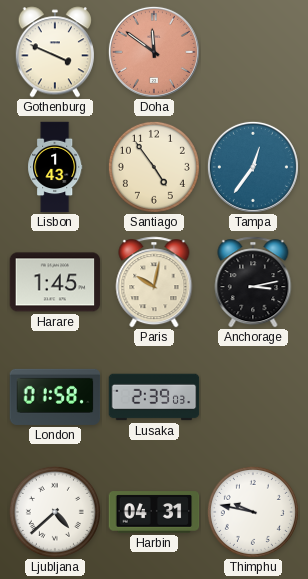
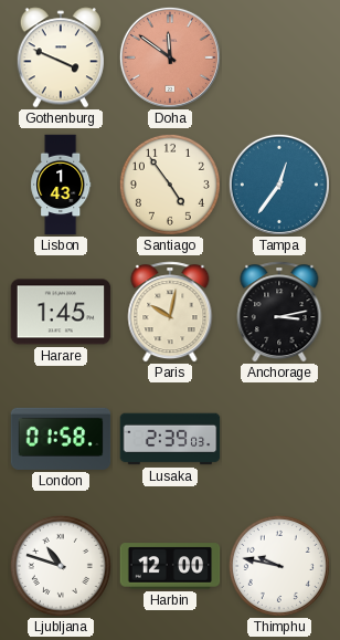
Ljubljana: 4:38 -> 10:48
Harbin: 04:31 -> 12:00
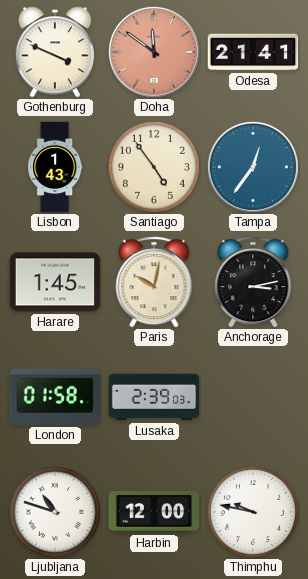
Odesa: none -> 21:41
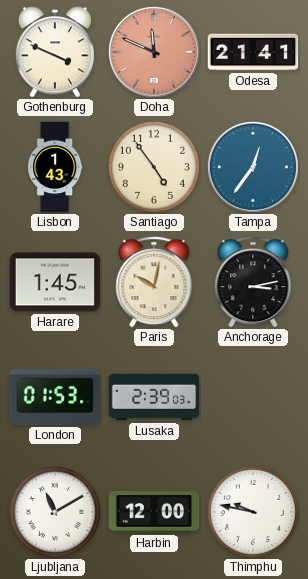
Doha: 11:51 -> 11:49
London: 01:58 -> 01:53
Ljubljana: 10:48 -> 11:10
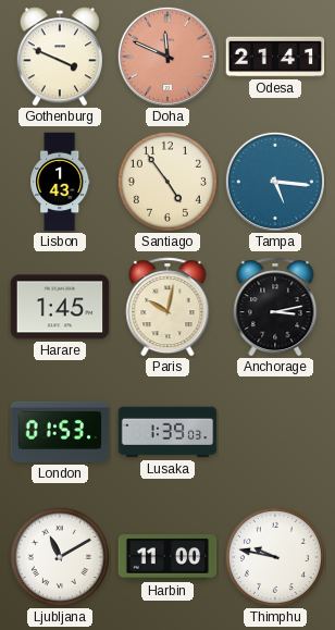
Tampa: 12:36 -> 5:16
Lusaka: 2:39 -> 1:39
Harbin: 12:00 -> 11:00
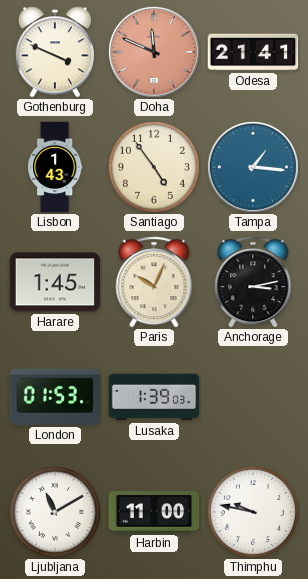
Tampa: 5:16 -> 1:16
Paris: 10:02 -> 10:04
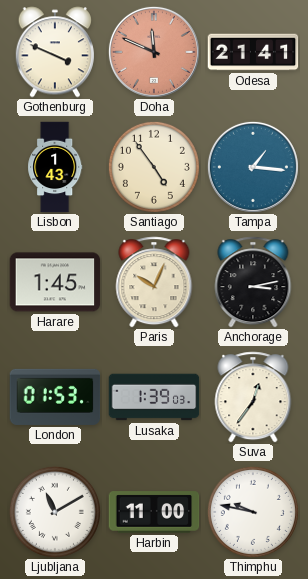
Suva: none -> 12:36
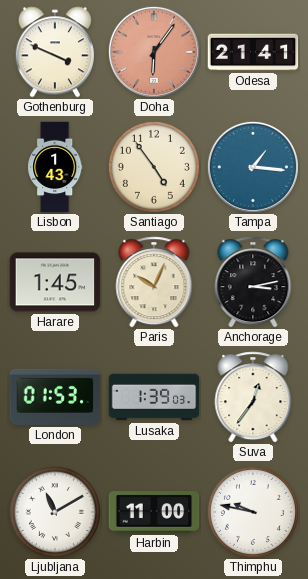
Doha: 11:49 -> 6:06
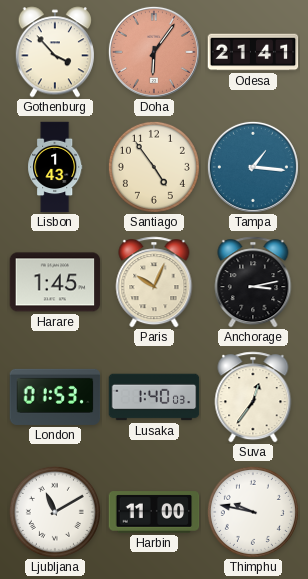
Gothenburg: 3:49 -> 3:53
Lusaka: 1:39 -> 1:40
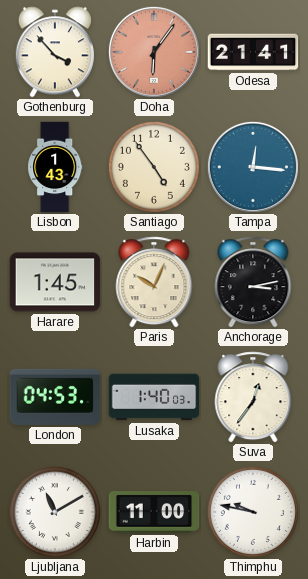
Tampa: 1:16 -> 12:16
London: 01:53 -> 04:53
